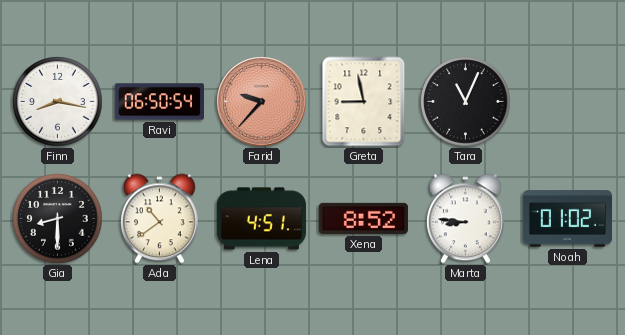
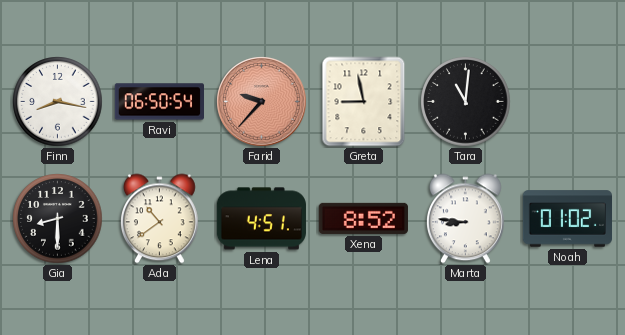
Tara: 11:04 -> 11:01
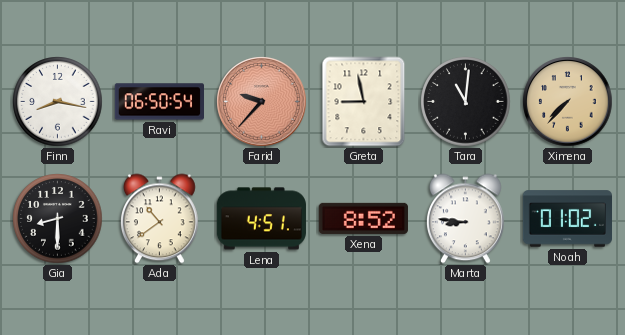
Ximena: none -> 7:37
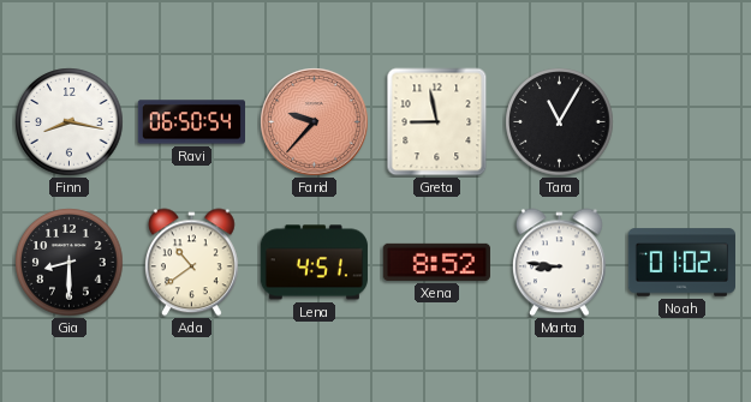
Tara: 11:01 -> 11:05
Ximena: 7:37 -> none
